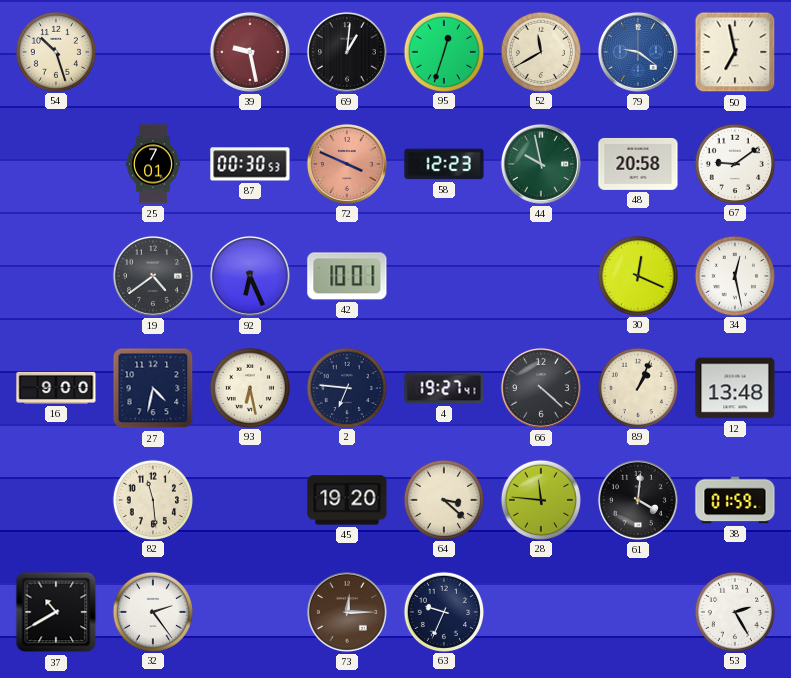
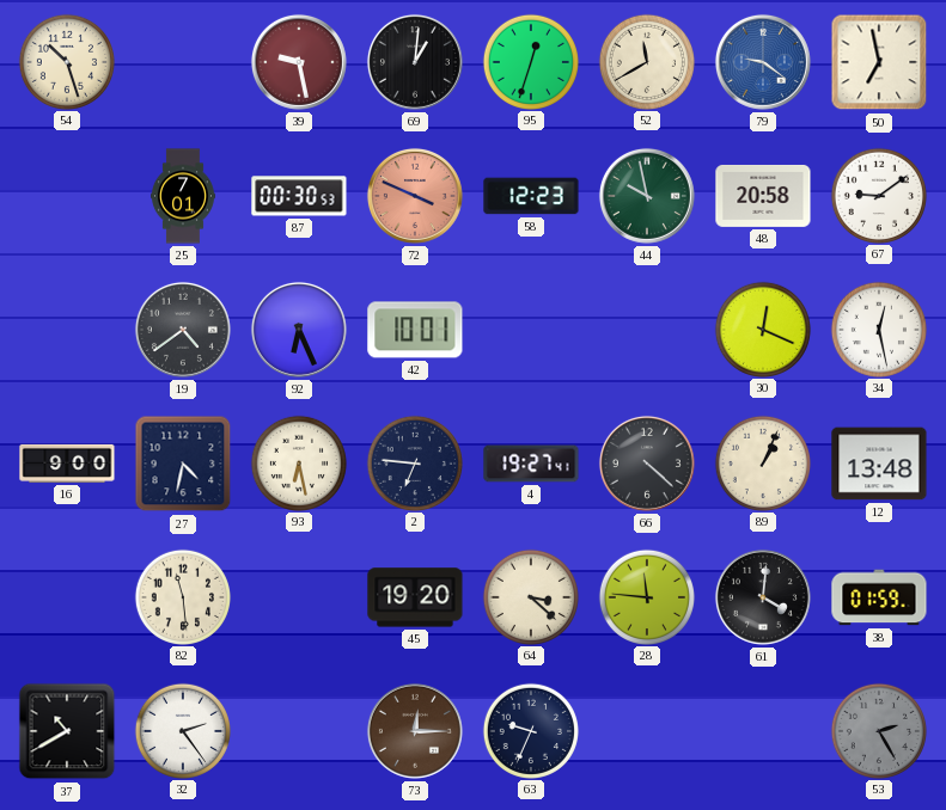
53 dial: white -> grey
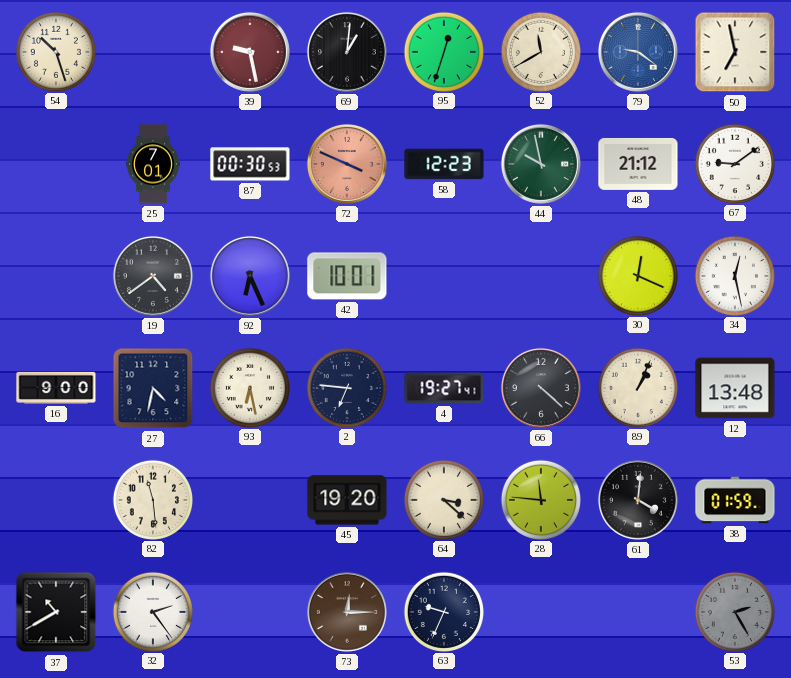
48: 20:58 -> 21:12
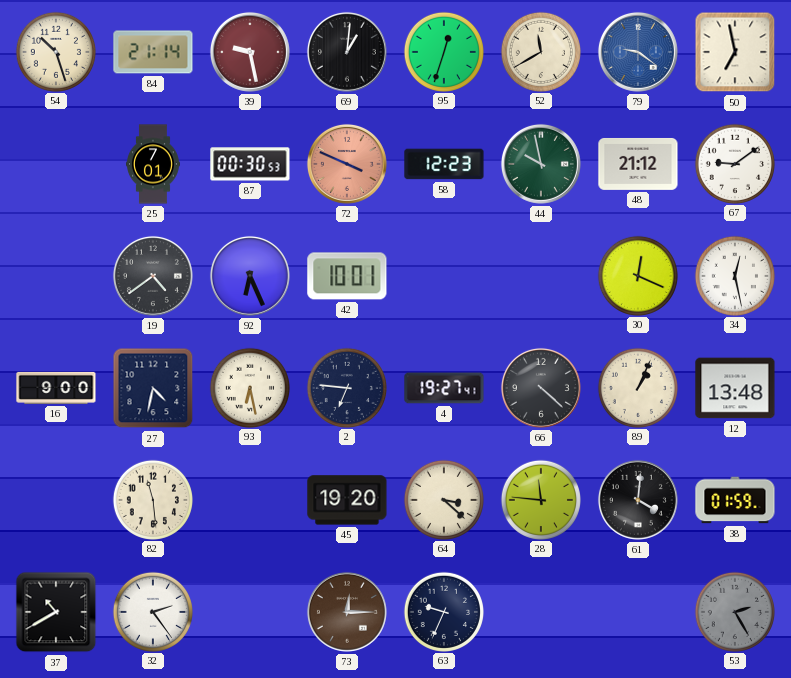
84: none -> 21:14
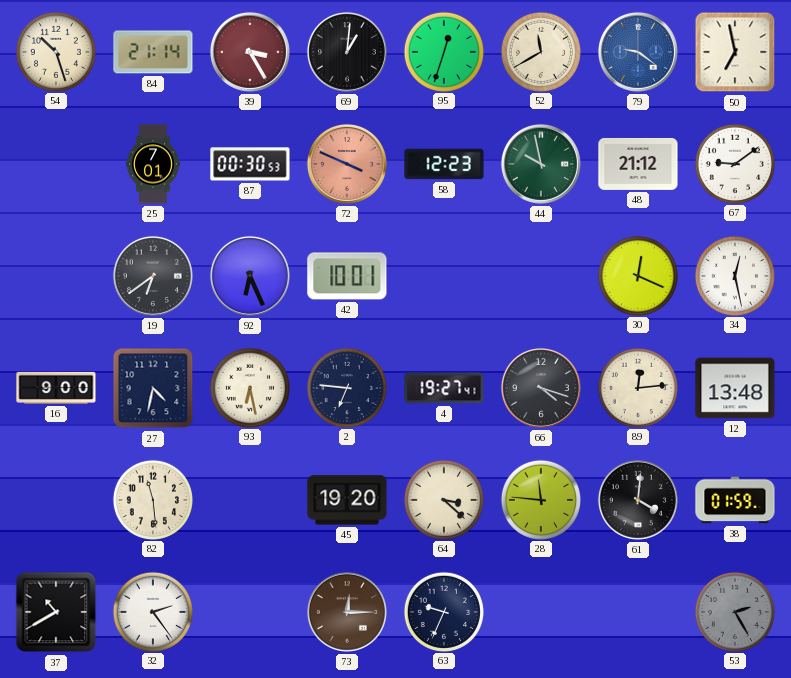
39: 9:28 -> 3:25
19: 4:39 -> 6:39
66: 4:22 -> 4:18
89: 1:04 -> 12:14
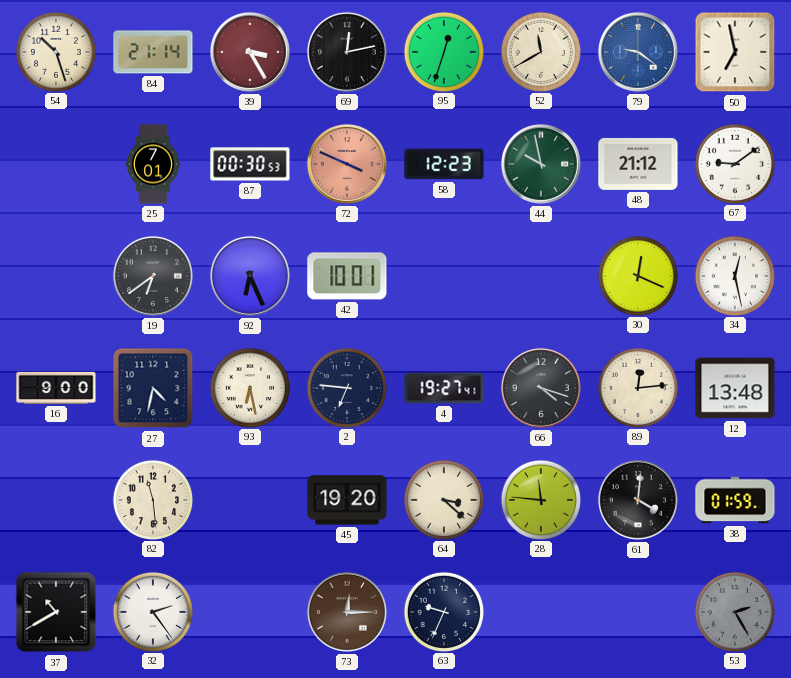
69: 1:01 -> 12:13
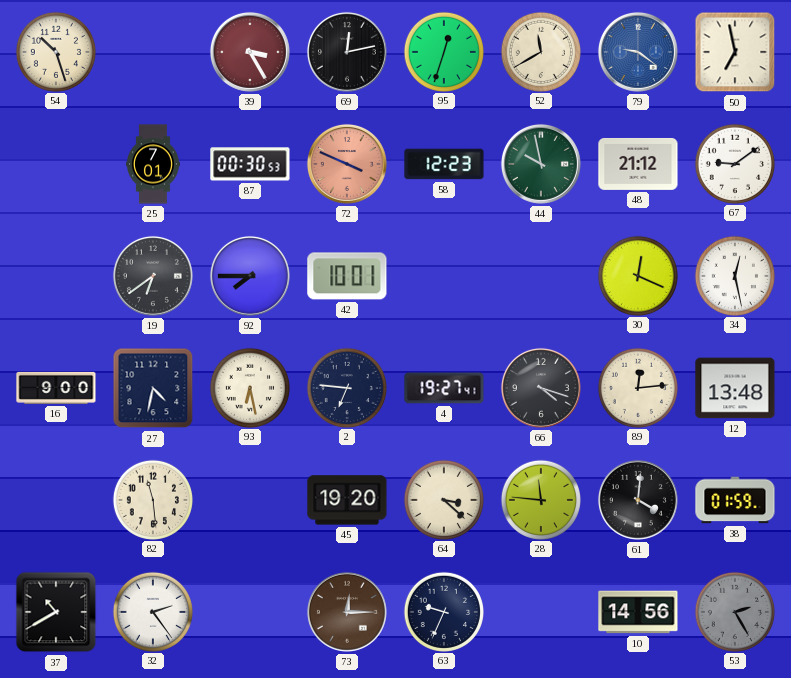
84: 21:14 -> none
92: 6:26 -> 7:45
10: none -> 14:56
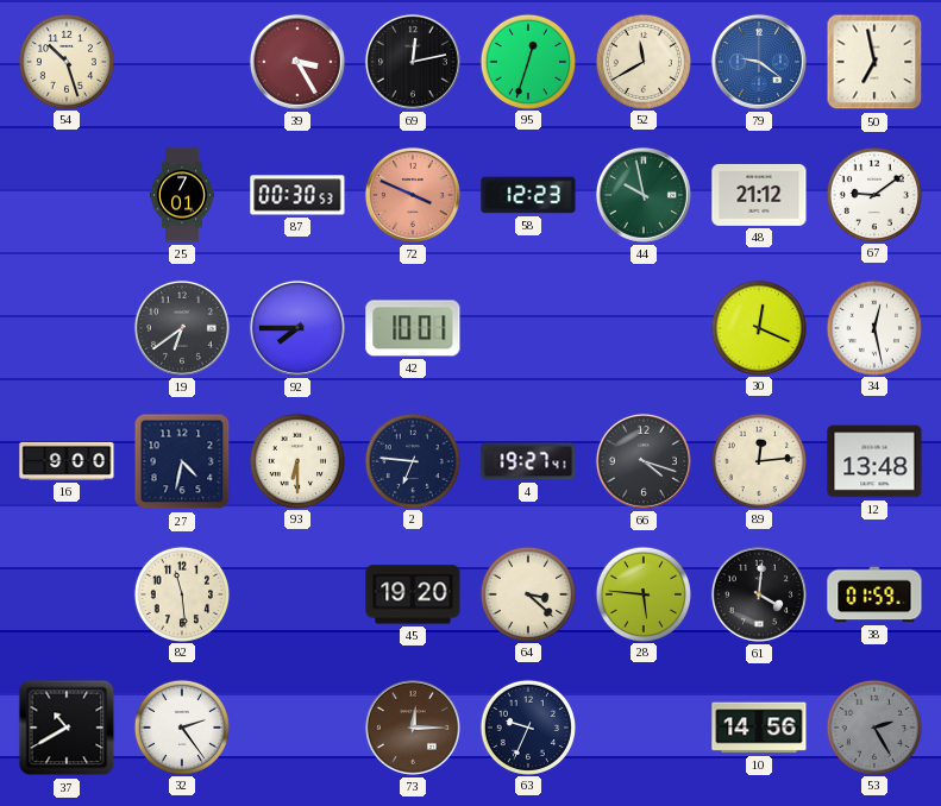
93: 6:28 -> 6:30
28: 11:46 -> 5:46
